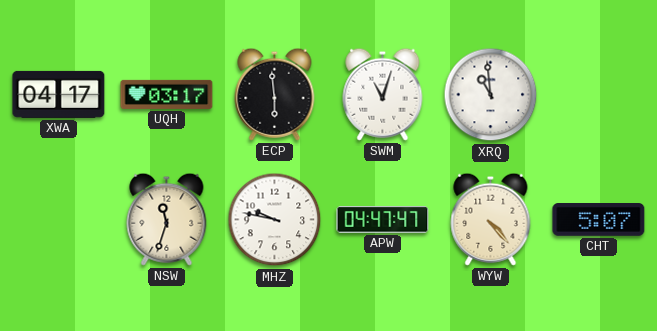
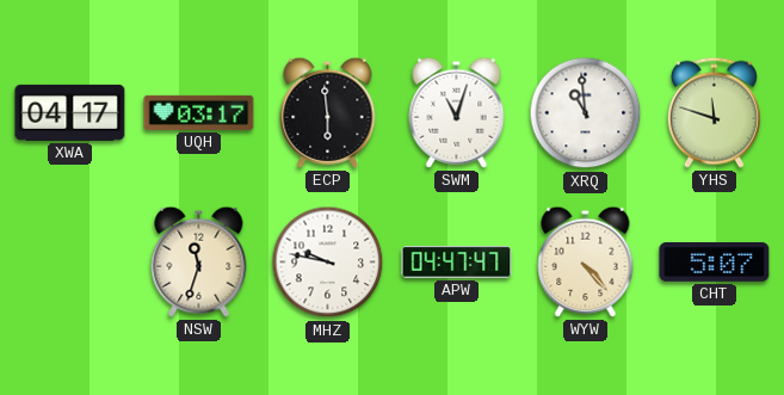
YHS: none -> 11:48
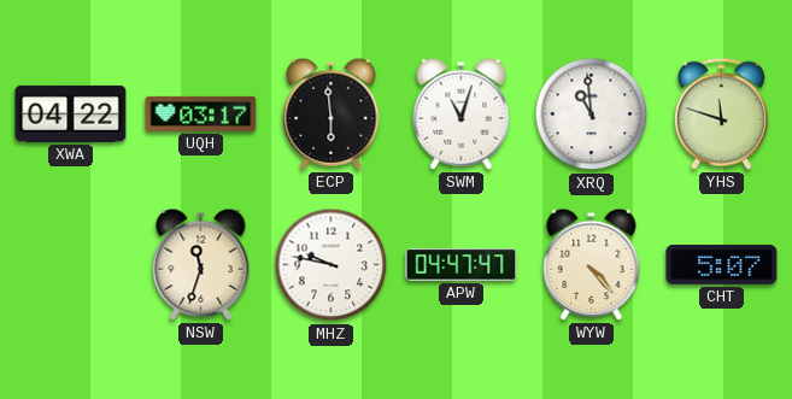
XWA: 04:17 -> 04:22
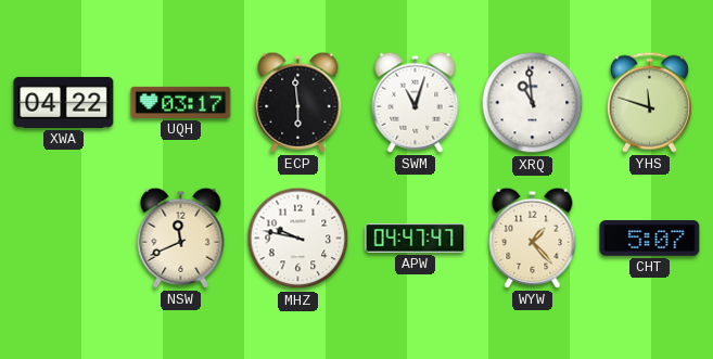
NSW: 11:33 -> 11:41
WYW: 4:23 -> 1:23
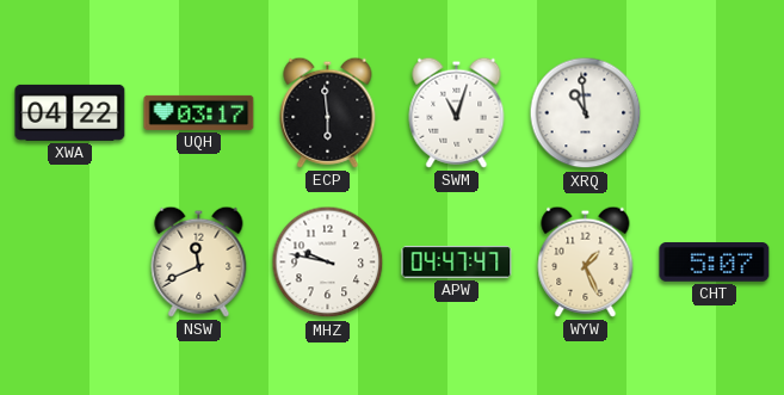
YHS: 11:48 -> none
WYW: 1:23 -> 1:26
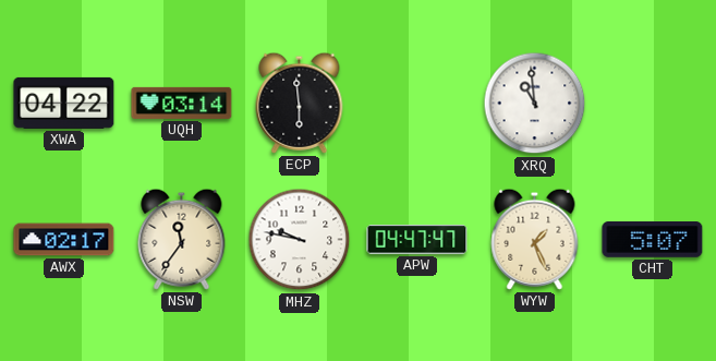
UQH: 03:17 -> 03:14
SWM: 11:03 -> none
AWX: none -> 02:17
NSW: 11:41 -> 11:36
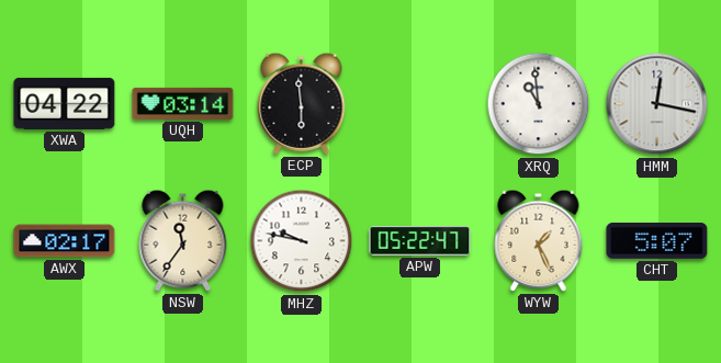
HMM: none -> 12:17
APW: 04:47 -> 05:22
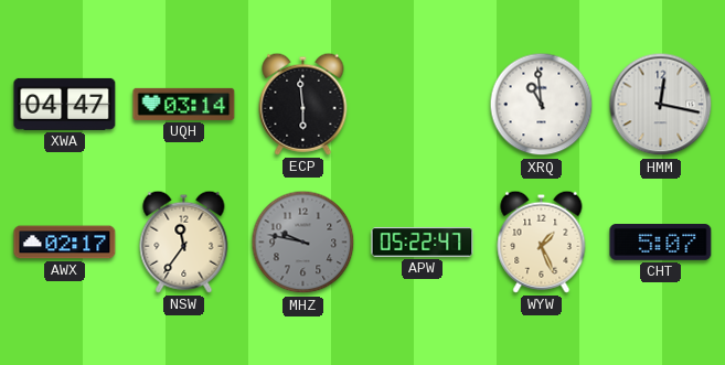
XWA: 04:22 -> 04:47
MHZ dial: white -> grey
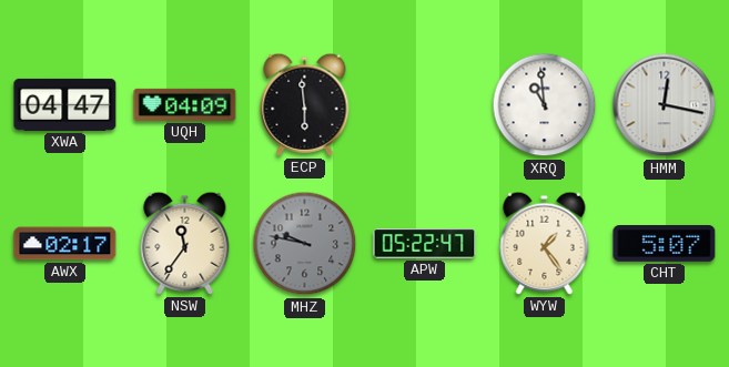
UQH: 03:14 -> 04:09
WYW: 1:26 -> 1:24
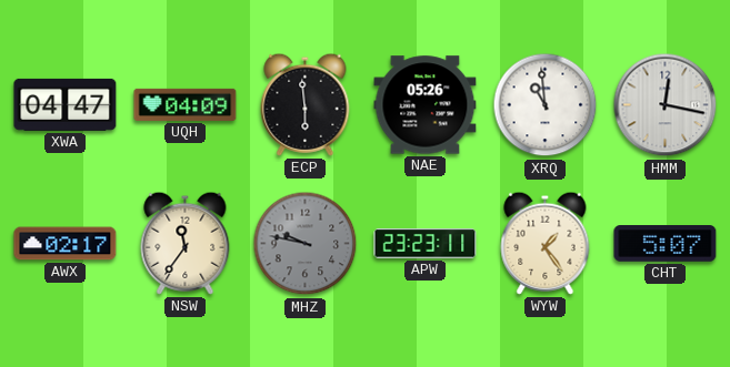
NAE: none -> 05:26
APW: 05:22 -> 23:23
